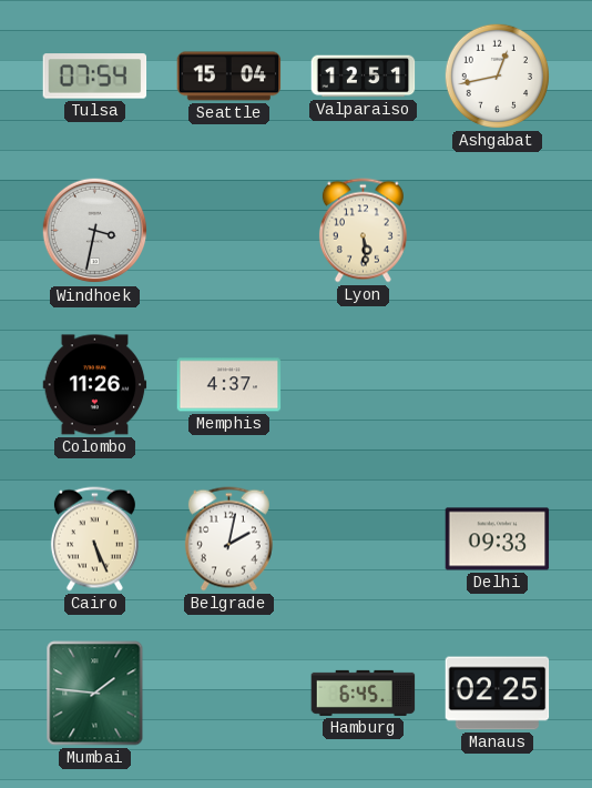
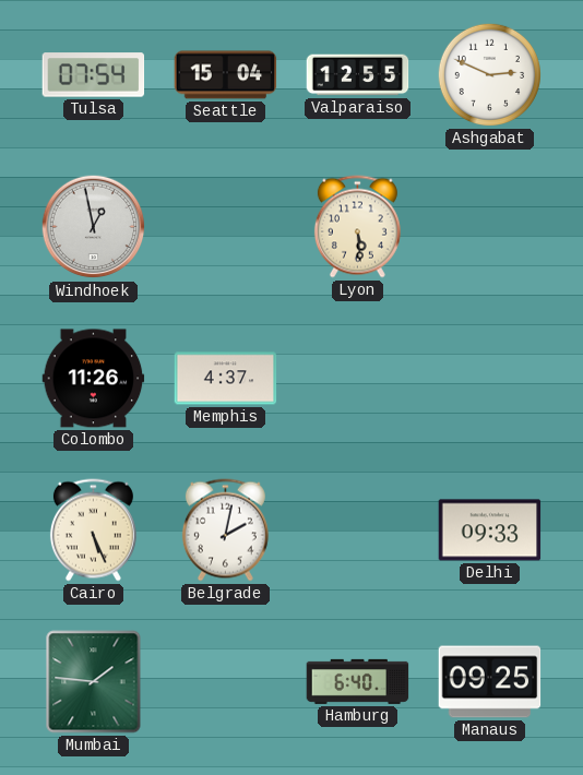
Valparaiso: 12:51 -> 12:55
Ashgabat: 12:43 -> 2:49
Windhoek: 3:32 -> 12:58
Hamburg: 6:45 -> 6:40
Manaus: 02:25 -> 09:25
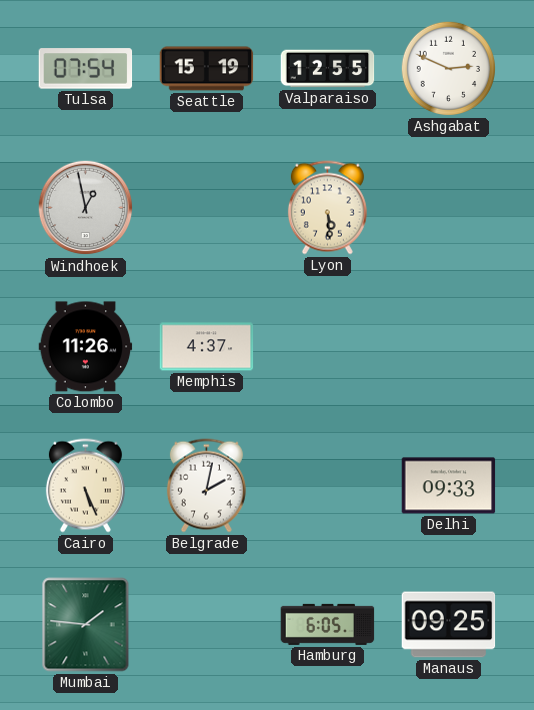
Seattle: 15:04 -> 15:19
Hamburg: 6:40 -> 6:05
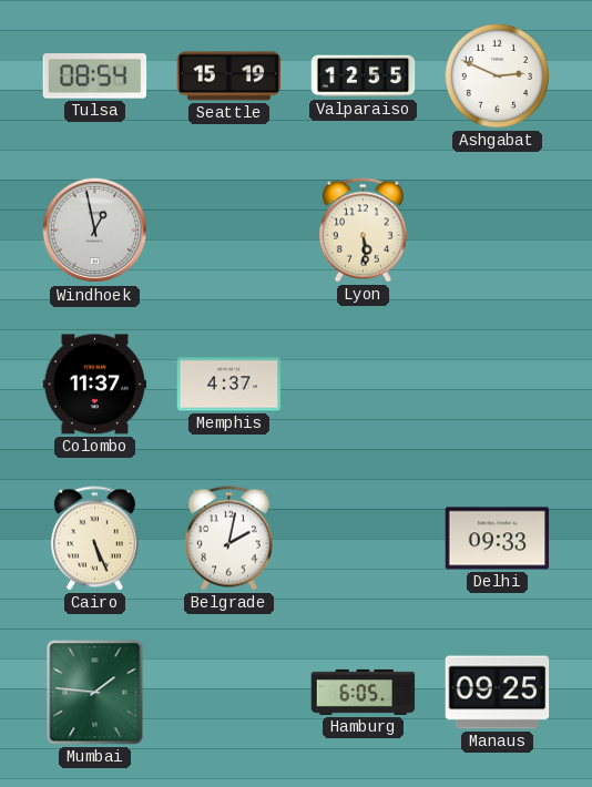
Tulsa: 07:54 -> 08:54
Colombo: 11:26 -> 11:37
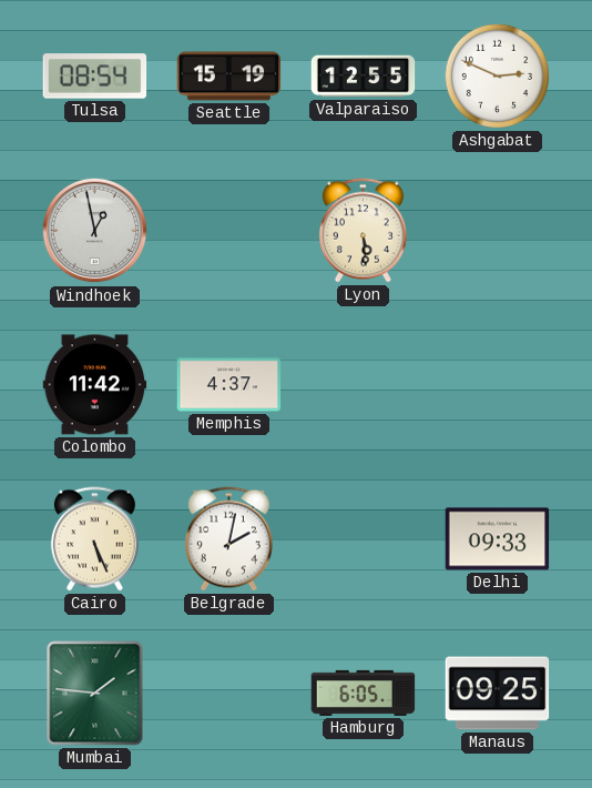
Colombo: 11:37 -> 11:42
